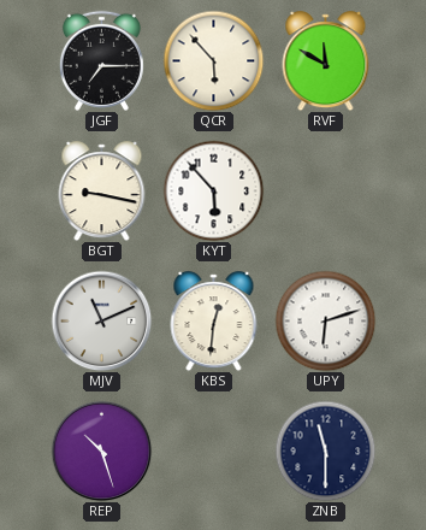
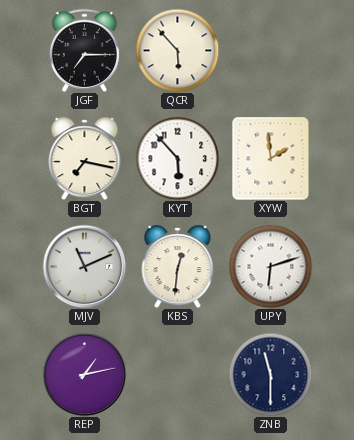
RVF: 11:50 -> none
BGT: 9:17 -> 7:17
XYW: none -> 1:59
REP: 10:27 -> 1:13
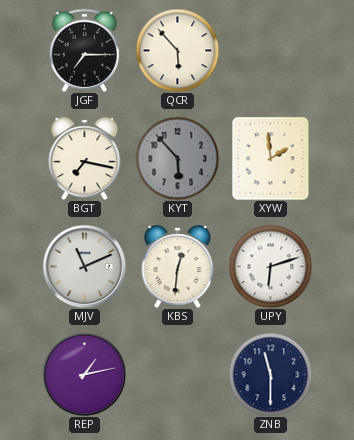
KYT dial: white -> grey
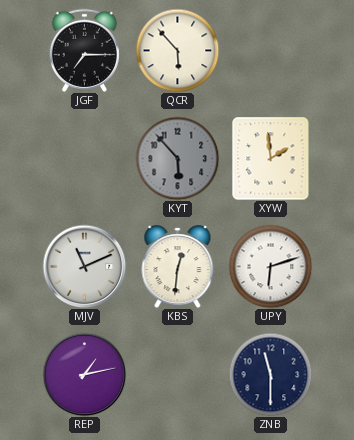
BGT: 7:17 -> none
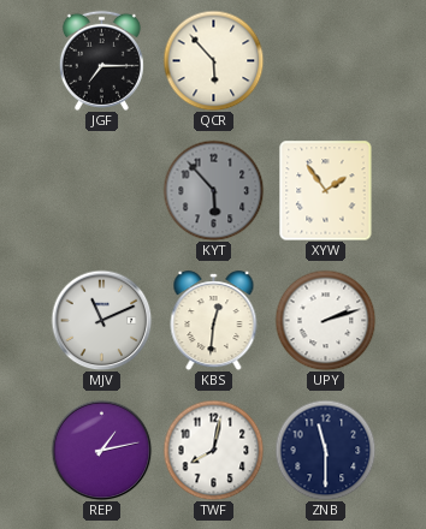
XYW: 1:59 -> 1:54
UPY: 6:12 -> 2:12
TWF: none -> 8:02
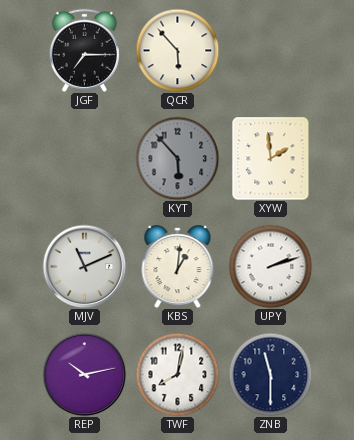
XYW: 1:54 -> 1:59
KBS: 12:31 -> 1:01
REP: 1:13 -> 10:13
